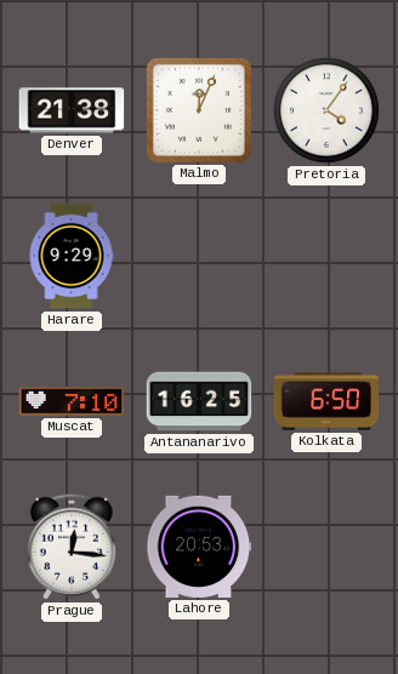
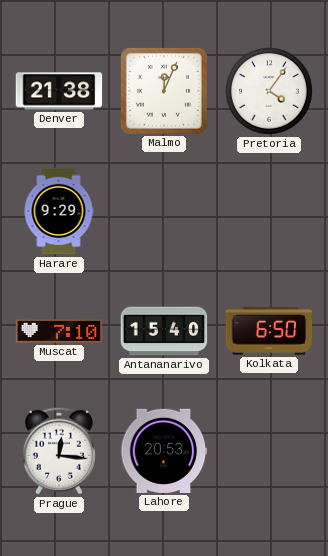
Antananarivo: 16:25 -> 15:40
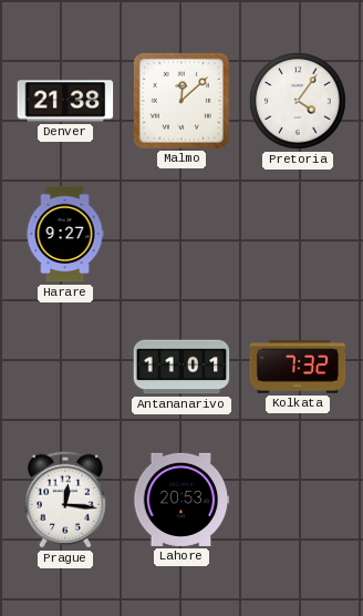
Malmo: 12:04 -> 12:08
Harare: 9:29 -> 9:27
Muscat: 7:10 -> none
Antananarivo: 15:40 -> 11:01
Kolkata: 6:50 -> 7:32
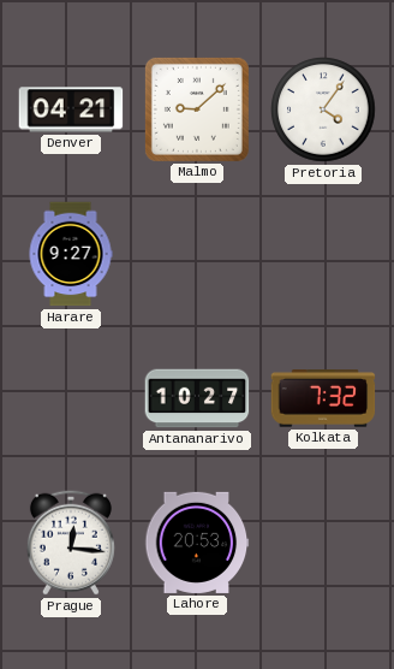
Denver: 21:38 -> 04:21
Malmo: 12:08 -> 9:08
Antananarivo: 11:01 -> 10:27
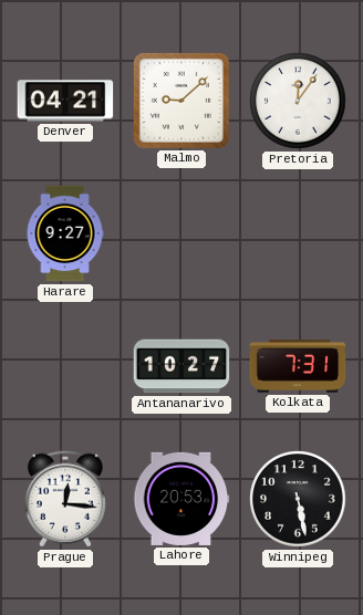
Pretoria: 4:06 -> 12:06
Kolkata: 7:32 -> 7:31
Winnipeg: none -> 5:28
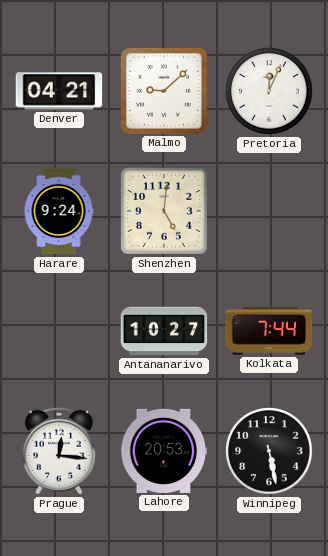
Pretoria: 12:06 -> 12:04
Harare: 9:27 -> 9:24
Shenzhen: none -> 5:01
Kolkata: 7:31 -> 7:44
